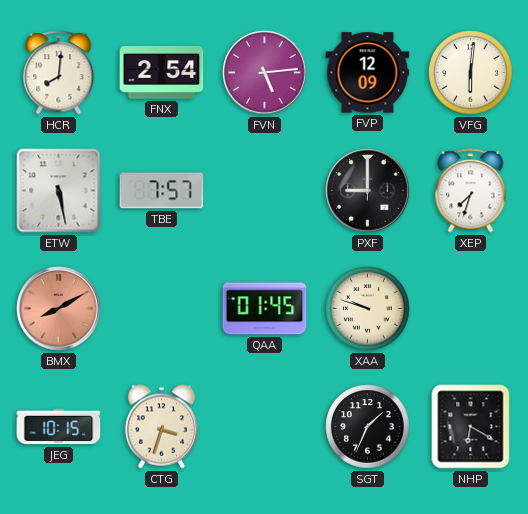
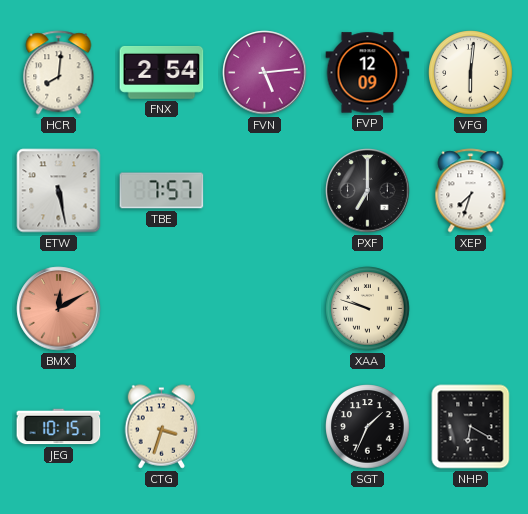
PXF: 9:00 -> 7:00
BMX: 8:10 -> 12:10
QAA: 01:45 -> none
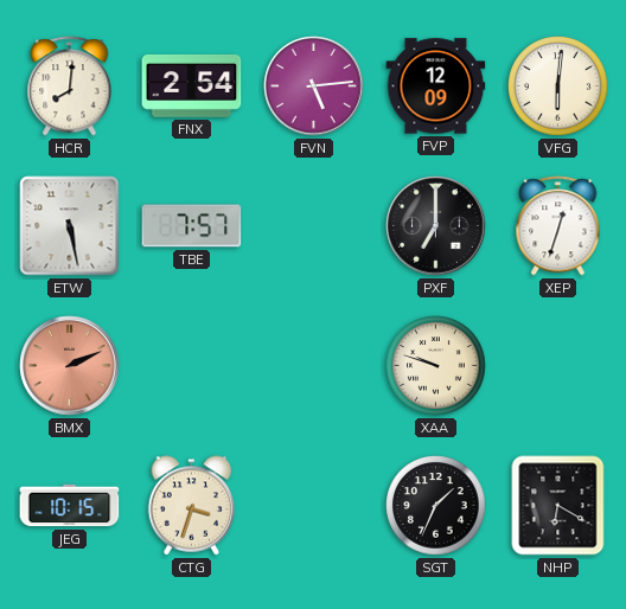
XEP: 7:33 -> 12:33
BMX: 12:10 -> 2:11
